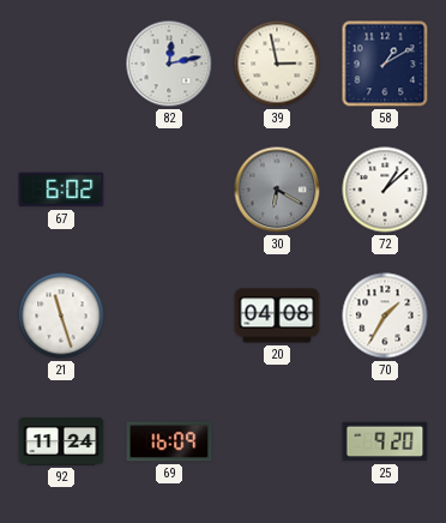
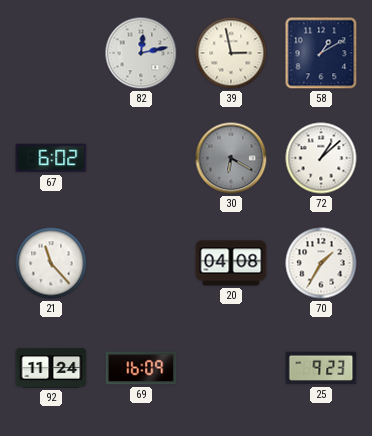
21: 11:27 -> 11:23
25: 9:20 -> 9:23
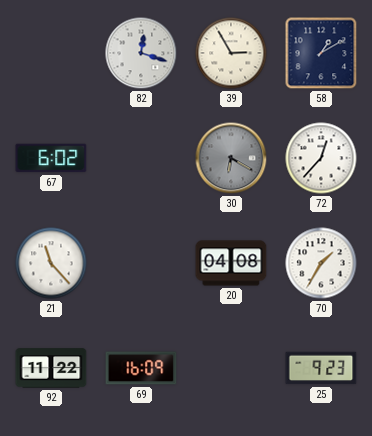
82: 12:13 -> 12:18
39: 2:58 -> 2:55
72: 1:08 -> 12:37
92: 11:24 -> 11:22
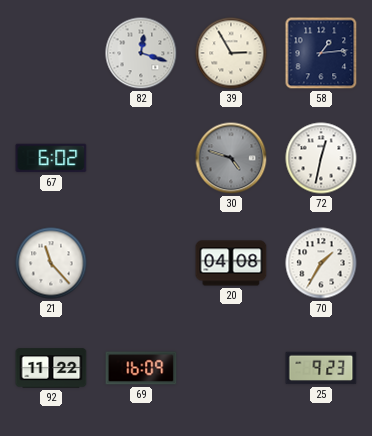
58: 1:10 -> 1:14
30: 6:20 -> 4:48
72: 12:37 -> 12:32
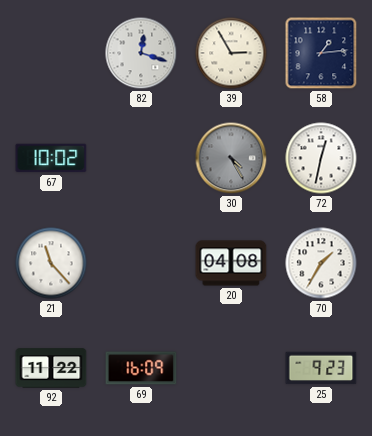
67: 6:02 -> 10:02
30: 4:48 -> 4:25
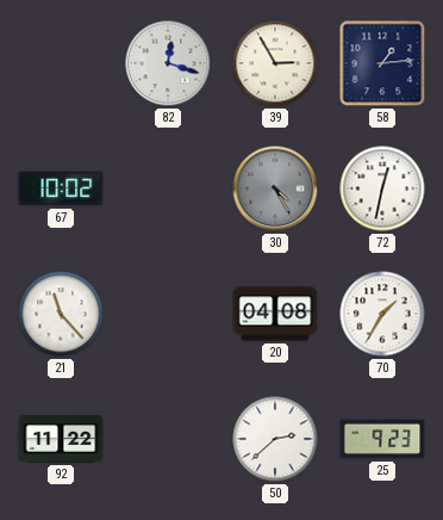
69: 16:09 -> none
50: none -> 2:38
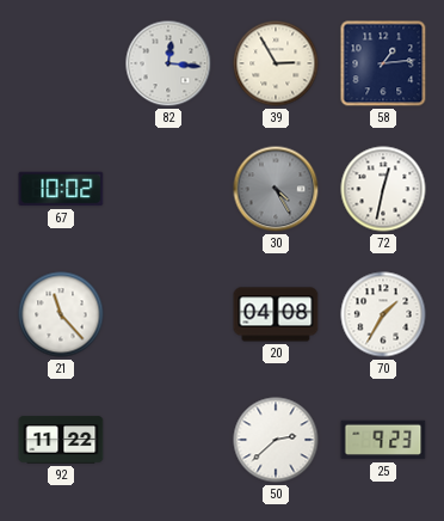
82: 12:18 -> 12:16
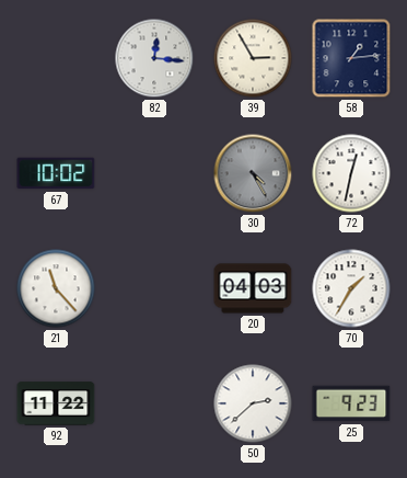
20: 04:08 -> 04:03
